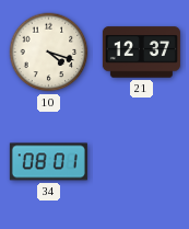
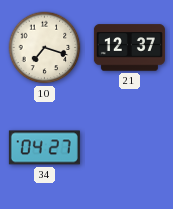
10: 4:18 -> 7:18
34: 08:01 -> 04:27
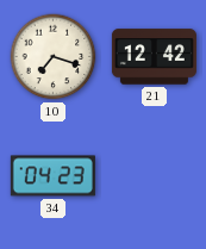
21: 12:37 -> 12:42
34: 04:27 -> 04:23
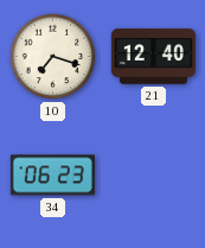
21: 12:42 -> 12:40
34: 04:23 -> 06:23
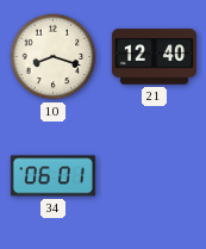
10: 7:18 -> 8:18
34: 06:23 -> 06:01
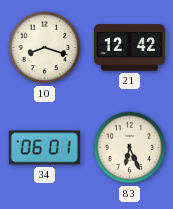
21: 12:40 -> 12:42
83: none -> 6:26
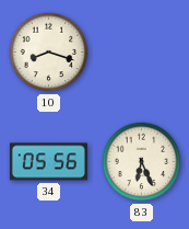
21: 12:42 -> none
34: 06:01 -> 05:56
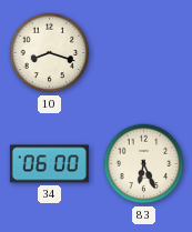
34: 05:56 -> 06:00
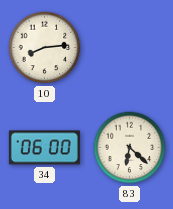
10: 8:18 -> 8:14
83: 6:26 -> 6:22
